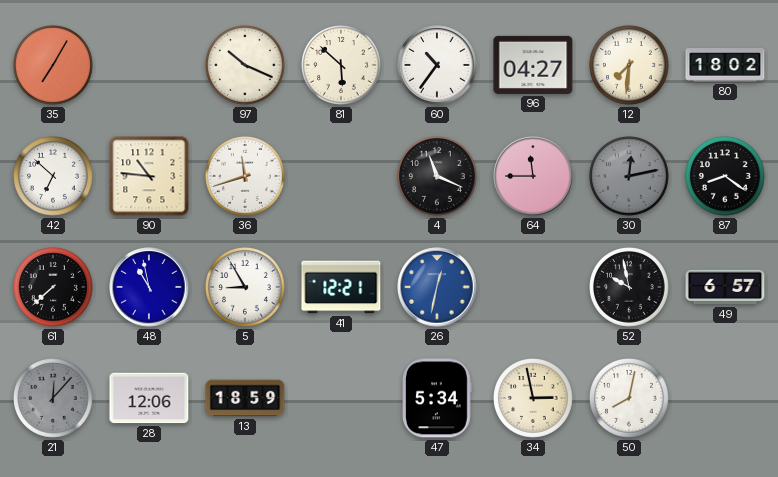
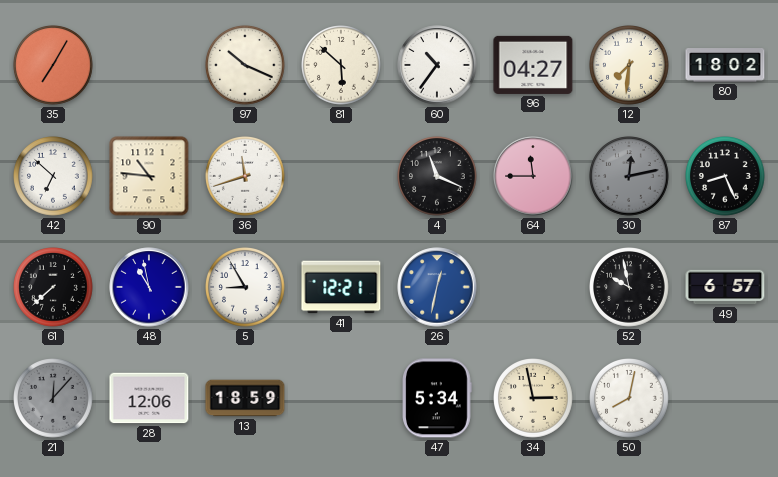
87: 8:21 -> 8:26
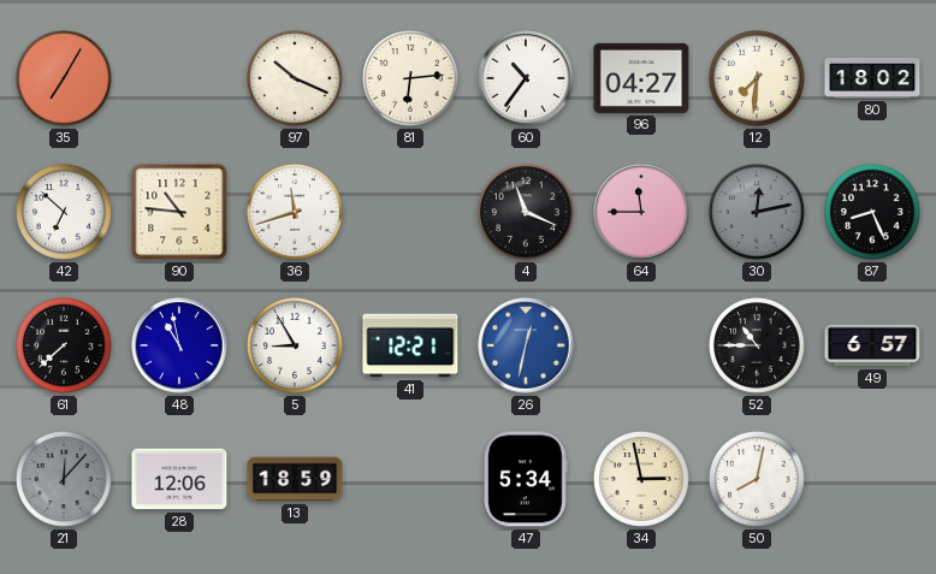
81: 5:52 -> 6:14
52: 9:58 -> 10:45
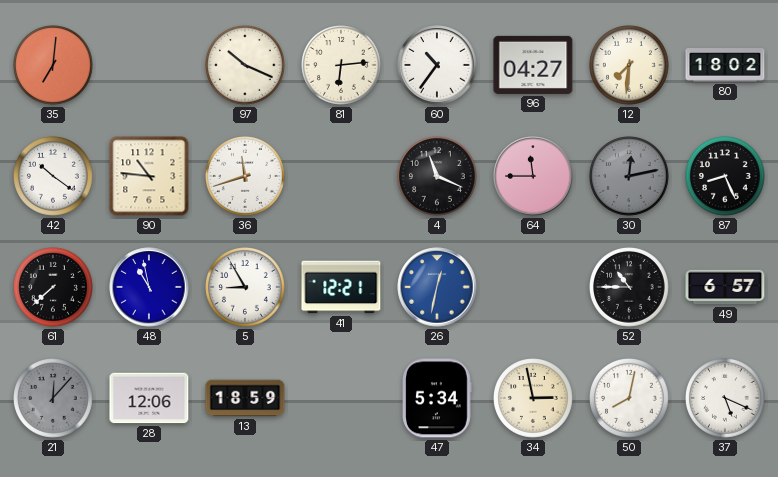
35: 7:05 -> 7:01
42: 6:52 -> 10:21
37: none -> 5:19
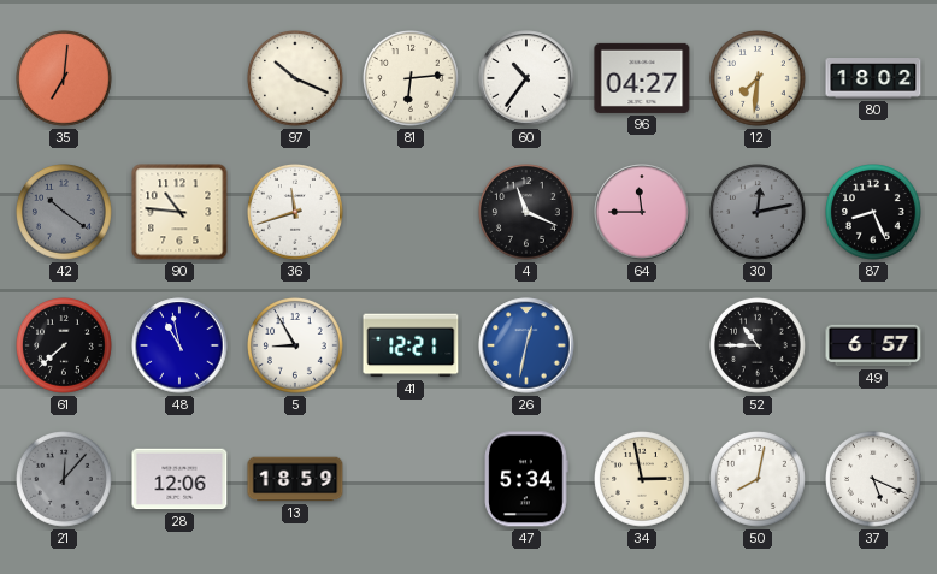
42 dial: white -> grey
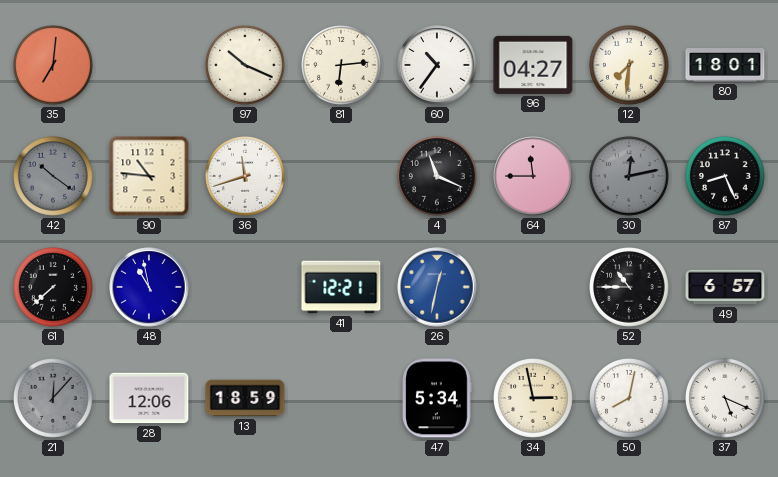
80: 18:02 -> 18:01
5: 8:55 -> none
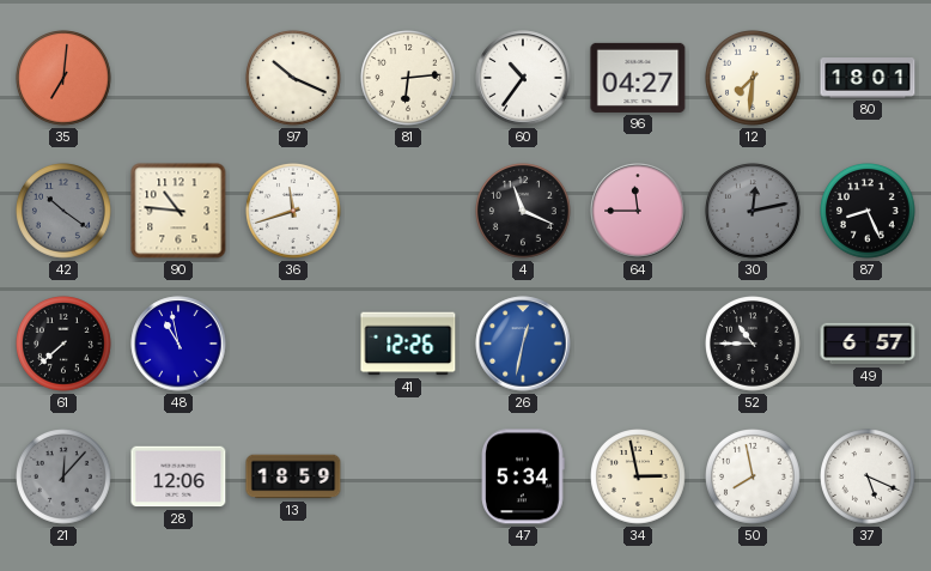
41: 12:21 -> 12:26
50: 8:02 -> 7:58
